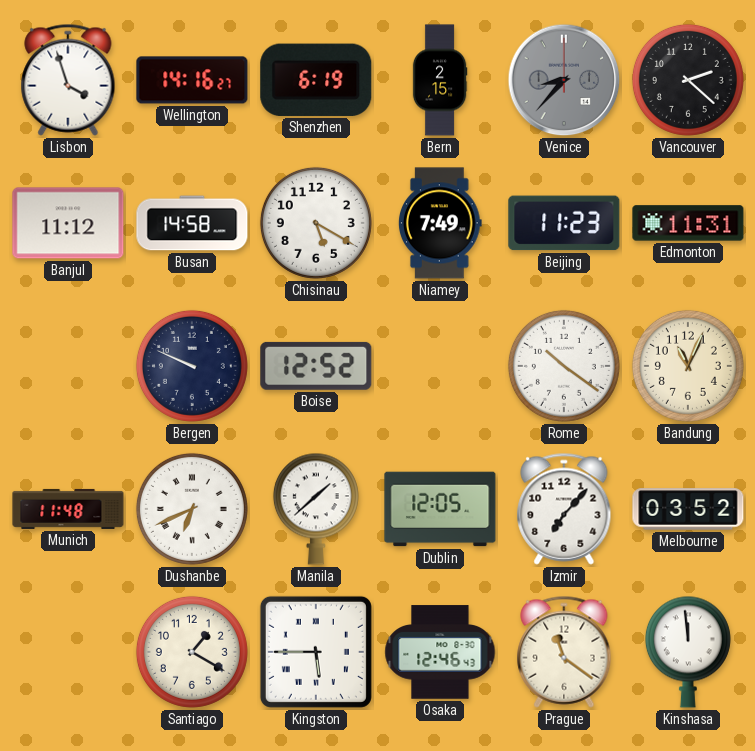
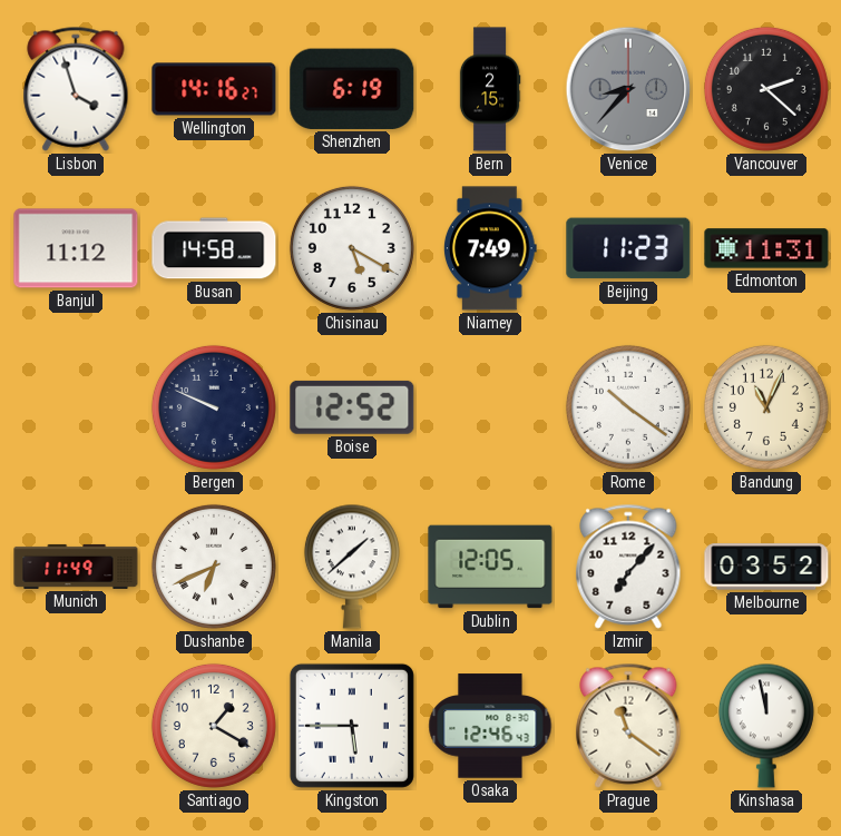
Munich: 11:48 -> 11:49
Kinshasa: 11:59 -> 11:58
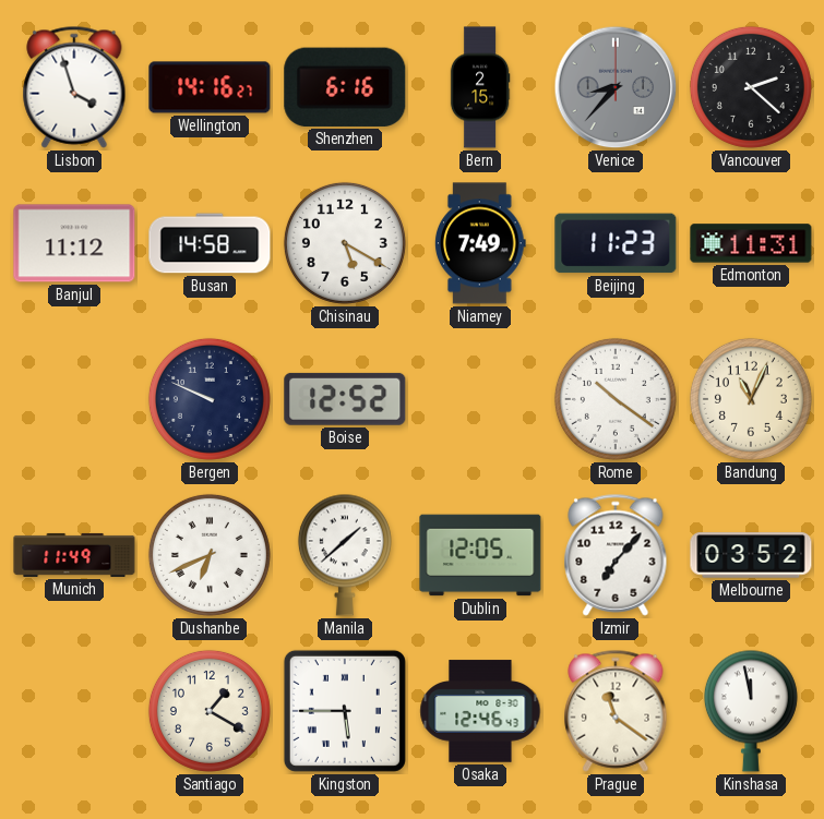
Shenzhen: 6:19 -> 6:16
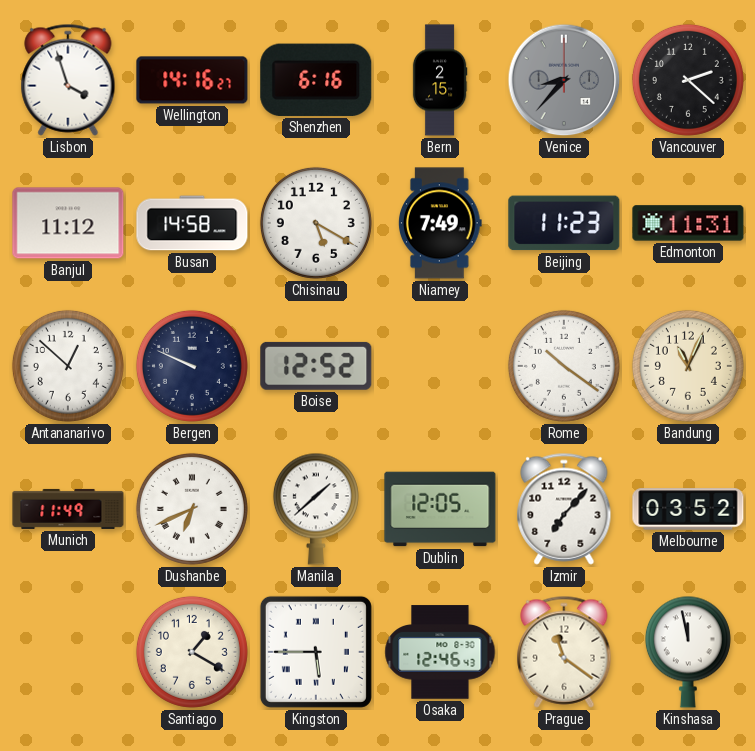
Antananarivo: none -> 12:52
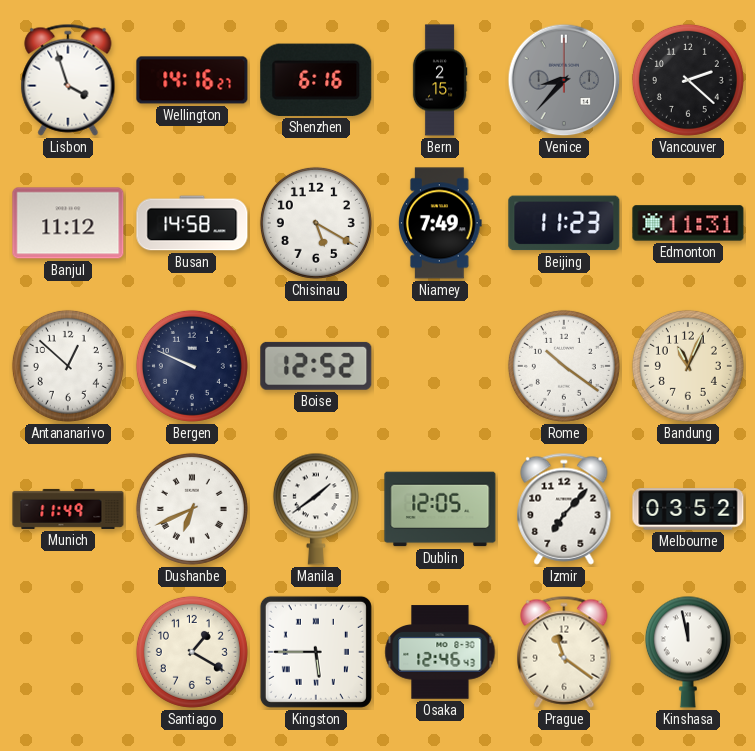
Manila: 1:38 -> 1:39
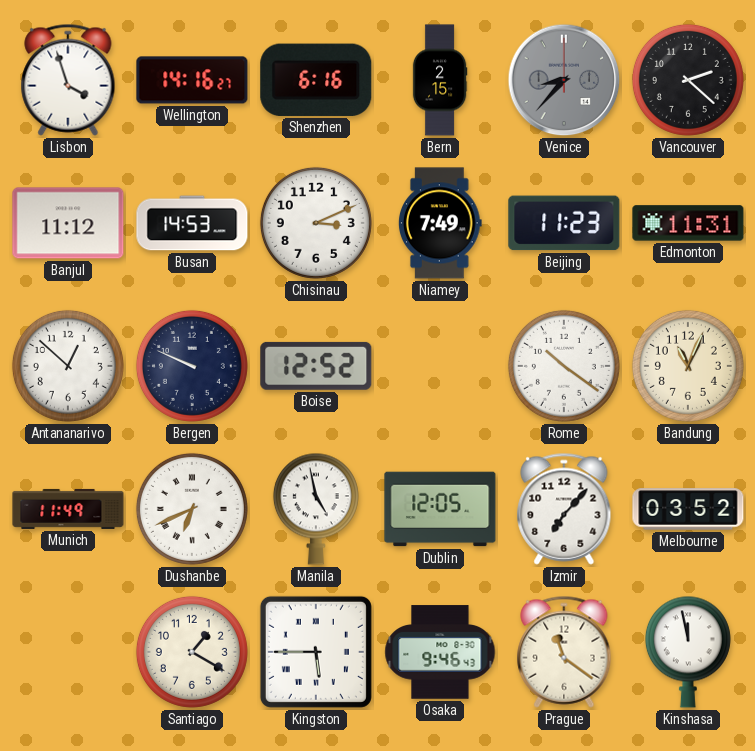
Busan: 14:58 -> 14:53
Chisinau: 5:20 -> 3:11
Manila: 1:39 -> 4:58
Osaka: 12:46 -> 9:46
